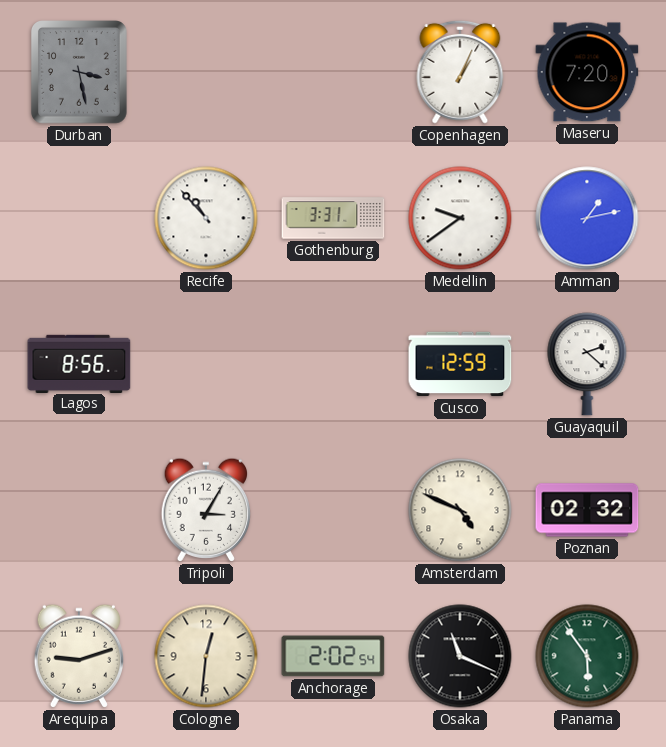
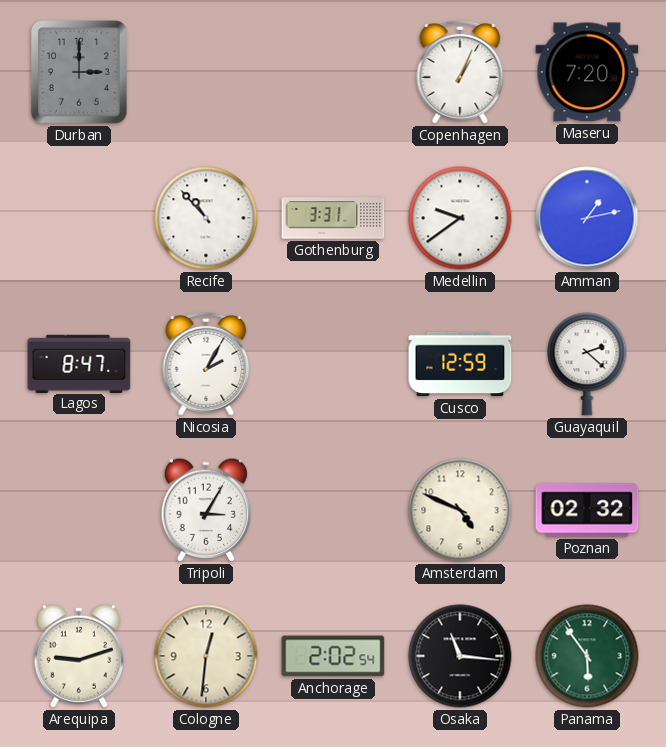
Durban: 3:28 -> 3:00
Lagos: 8:56 -> 8:47
Nicosia: none -> 2:05
Osaka: 11:19 -> 11:16
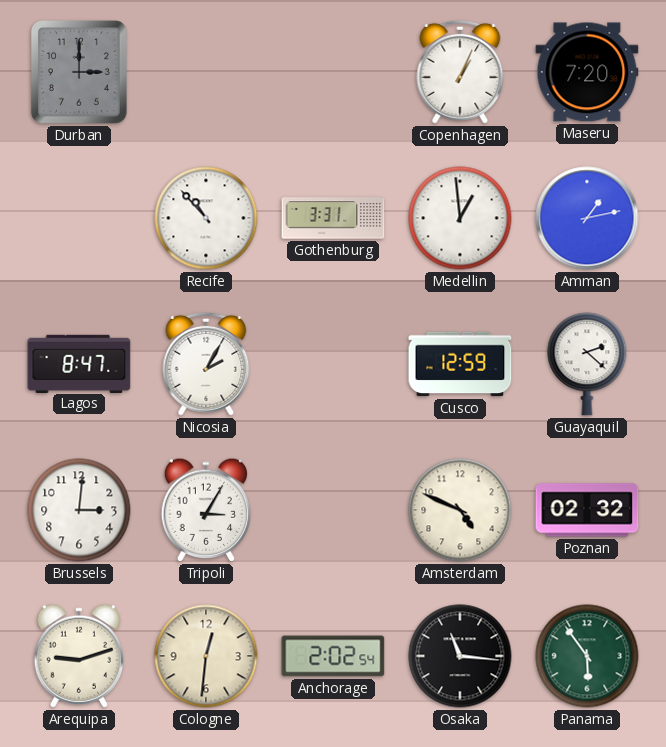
Medellin: 9:39 -> 12:59
Brussels: none -> 3:01
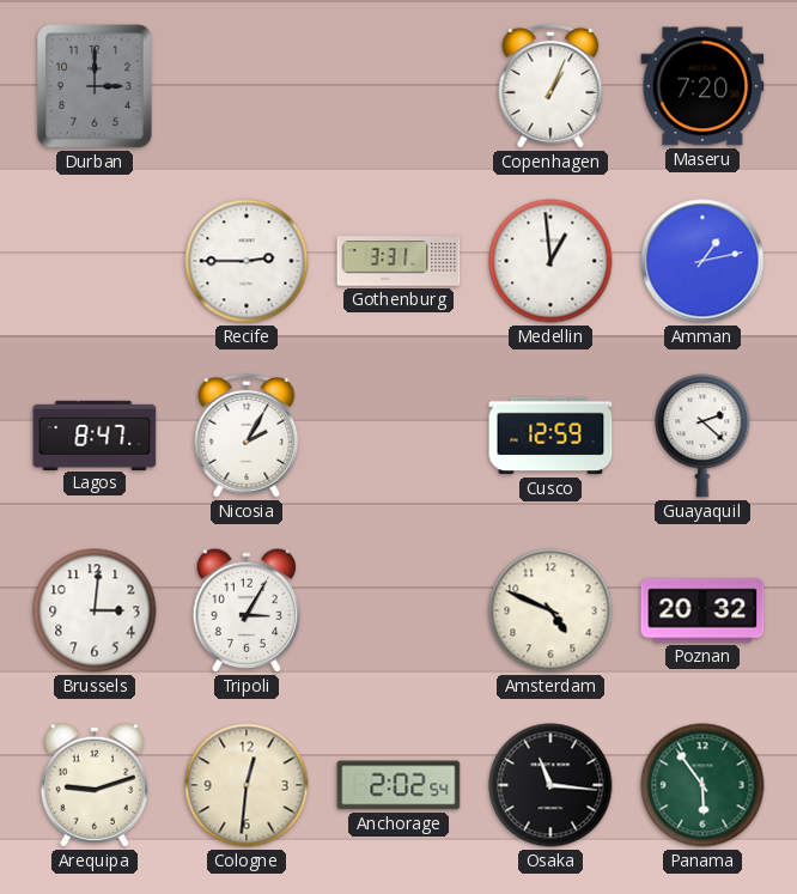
Recife: 10:53 -> 2:45
Poznan: 02:32 -> 20:32
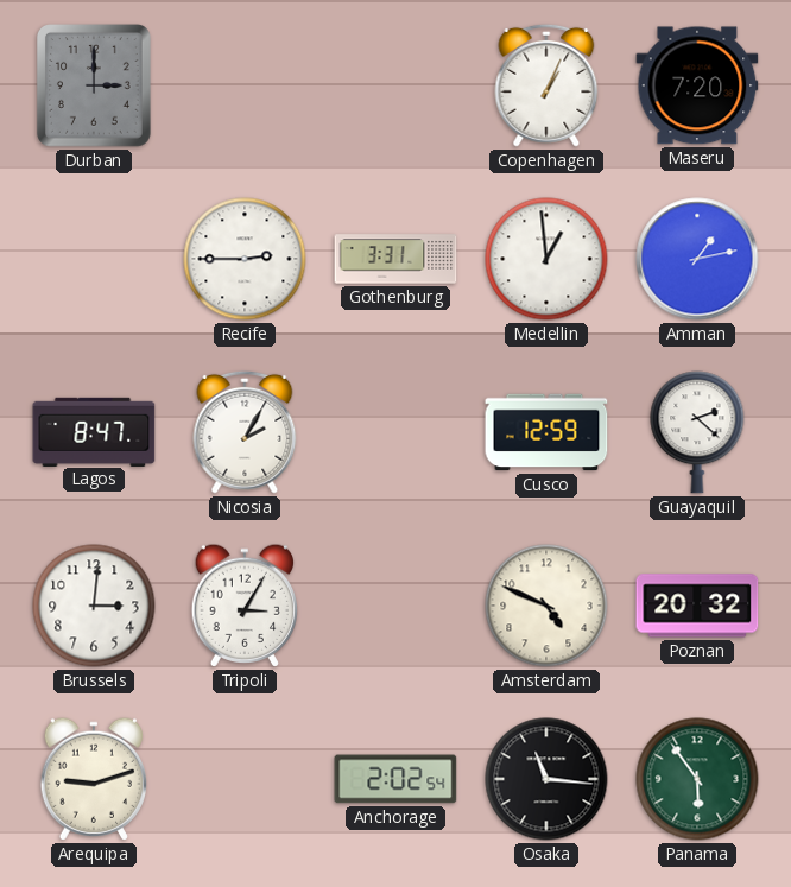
Cologne: 12:31 -> none
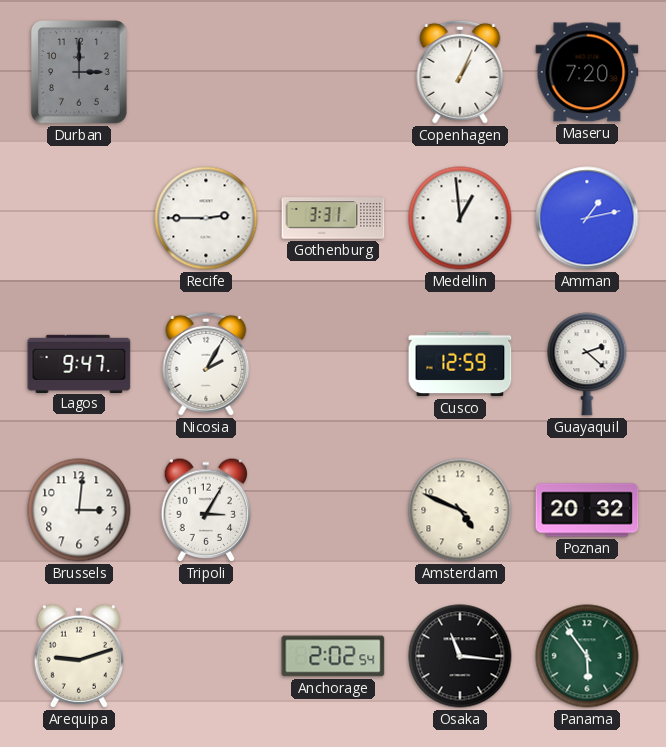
Lagos: 8:47 -> 9:47
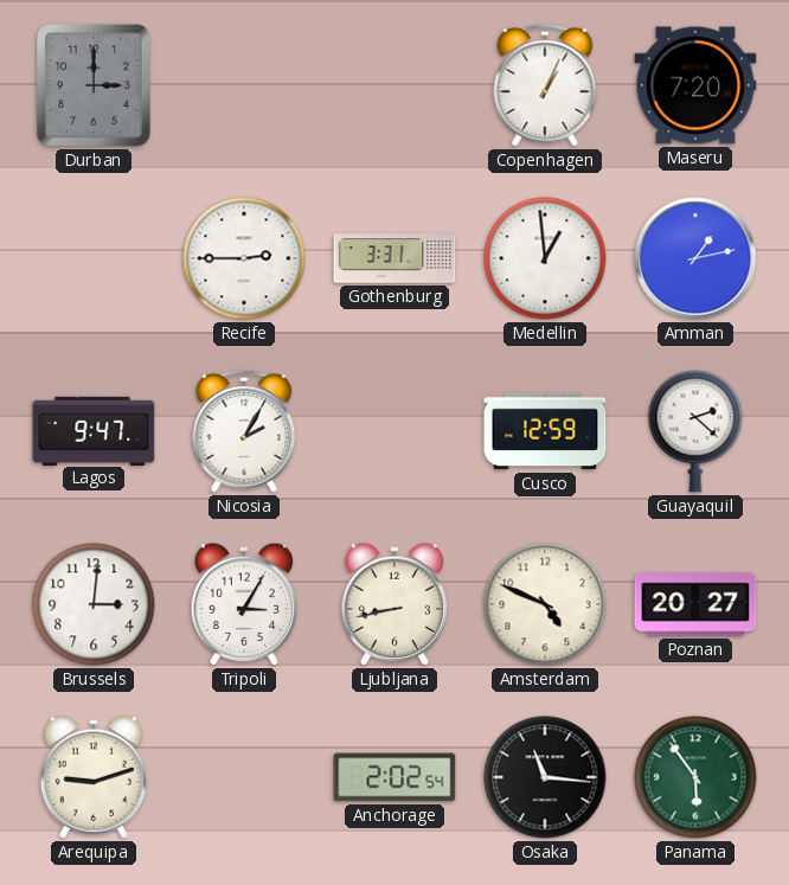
Ljubljana: none -> 8:43
Poznan: 20:32 -> 20:27
